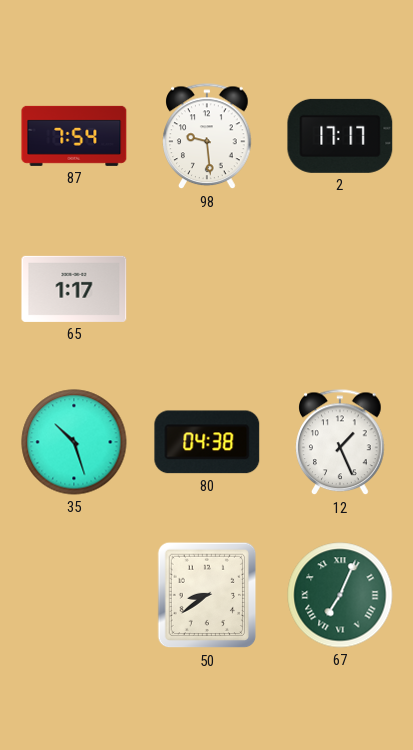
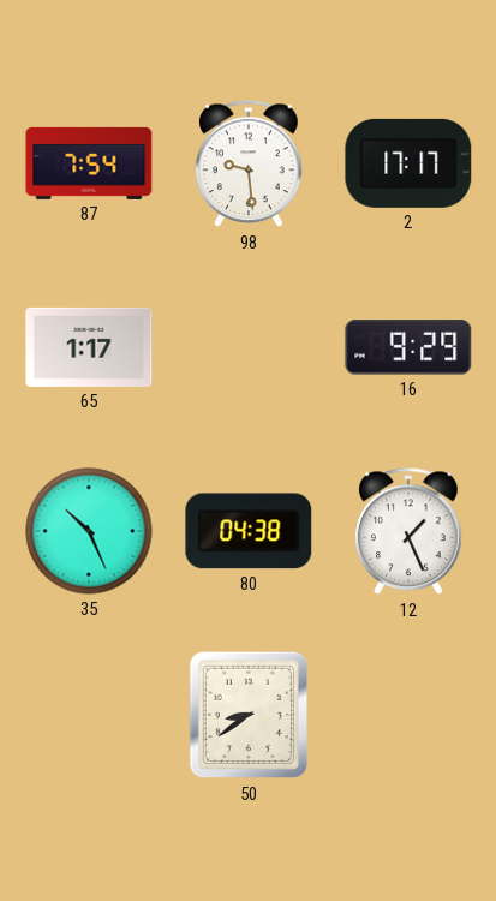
16: none -> 9:29
35: 10:27 -> 10:26
67: 7:04 -> none
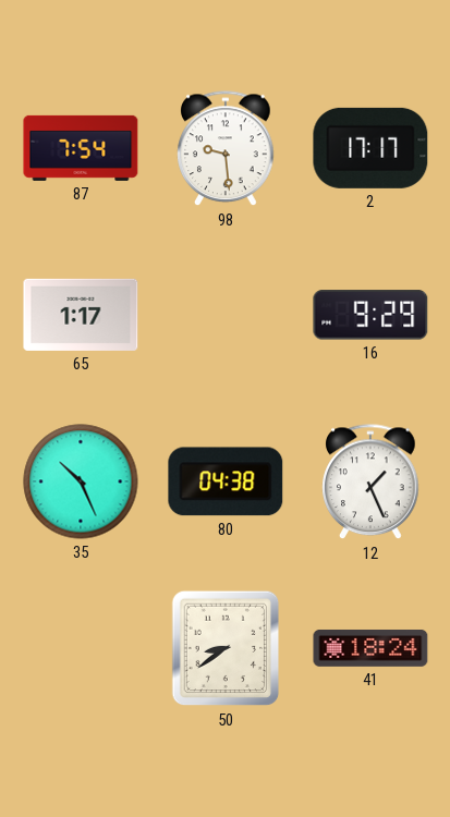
41: none -> 18:24
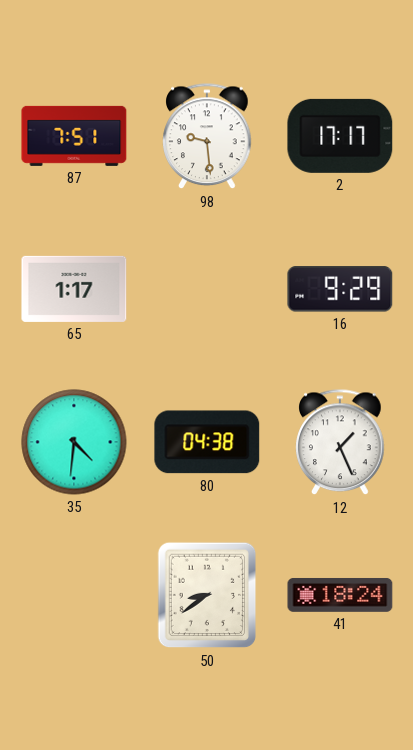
87: 7:54 -> 7:51
35: 10:26 -> 4:31
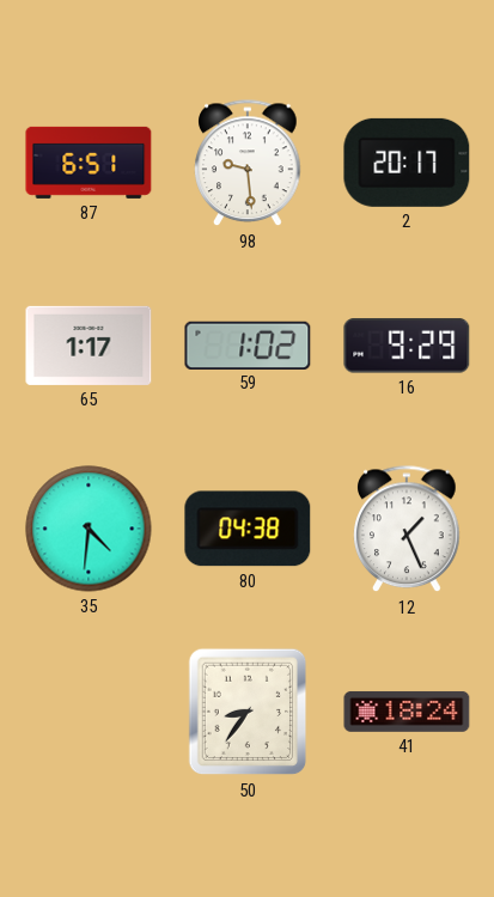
87: 7:51 -> 6:51
2: 17:17 -> 20:17
59: none -> 1:02
50: 8:39 -> 8:36
